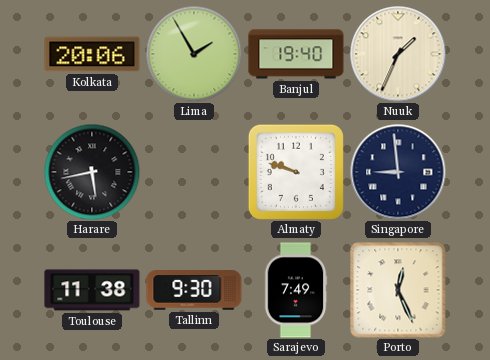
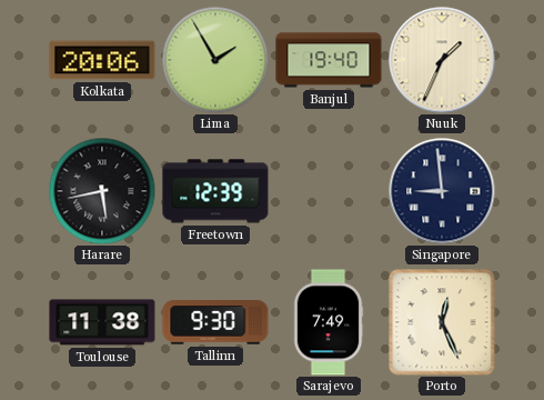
Freetown: none -> 12:39
Almaty: 9:48 -> none
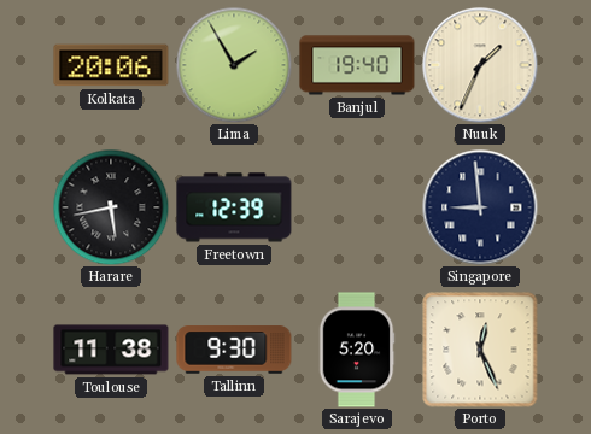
Sarajevo: 7:49 -> 5:20
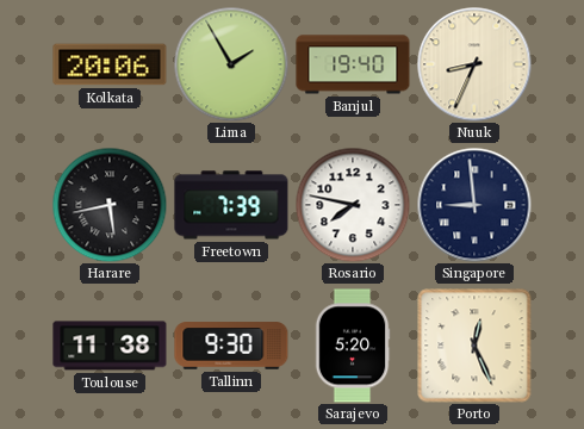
Nuuk: 1:34 -> 8:34
Freetown: 12:39 -> 7:39
Rosario: none -> 7:47
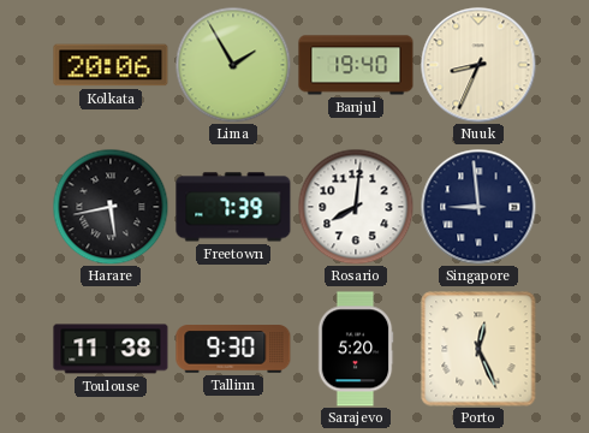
Rosario: 7:47 -> 8:01
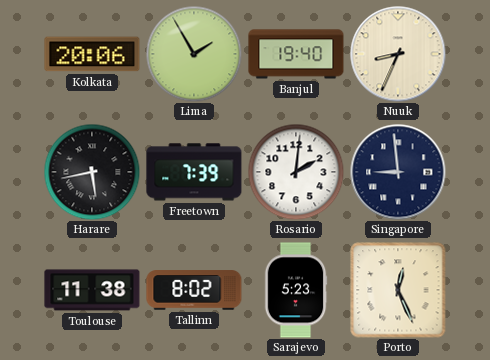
Rosario: 8:01 -> 2:01
Tallinn: 9:30 -> 8:02
Sarajevo: 5:20 -> 5:23
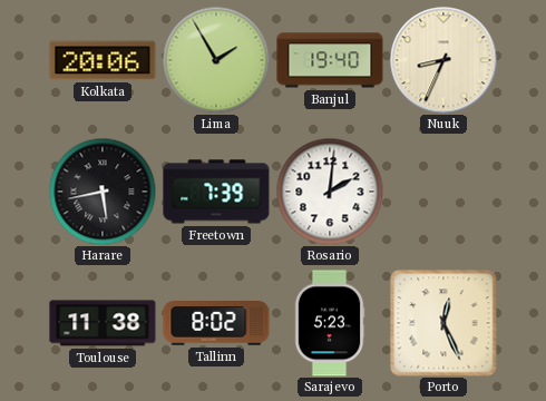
Singapore: 8:59 -> none
